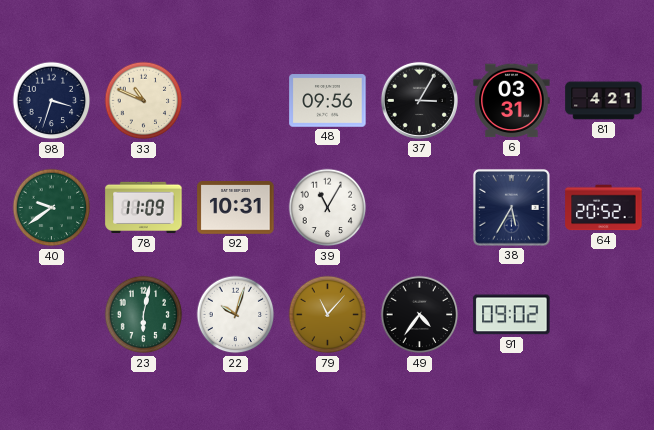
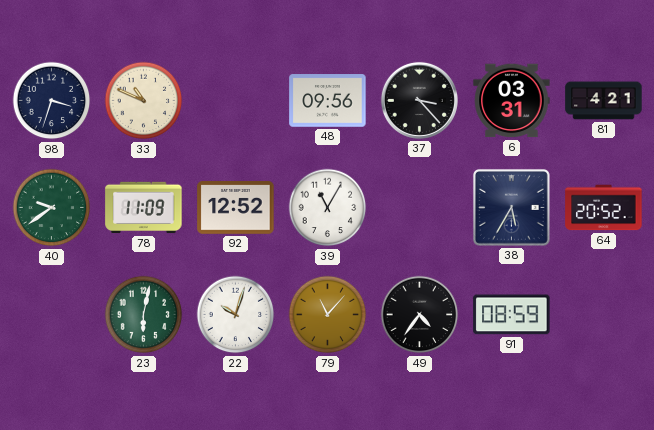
37: 3:05 -> 3:23
92: 10:31 -> 12:52
91: 09:02 -> 08:59
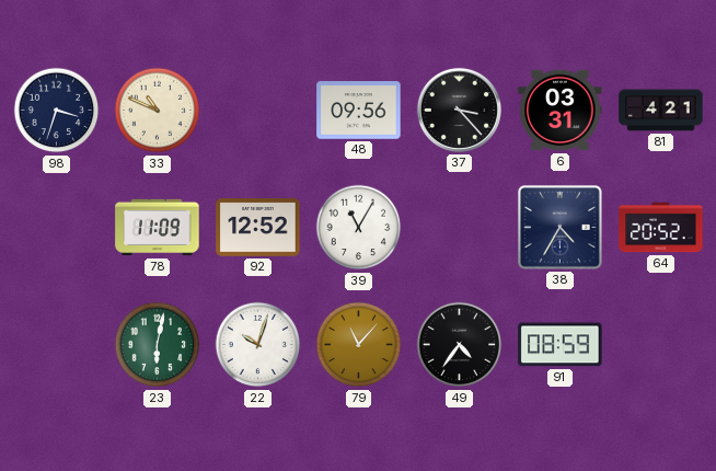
40: 9:39 -> none
38: 5:35 -> 4:35
